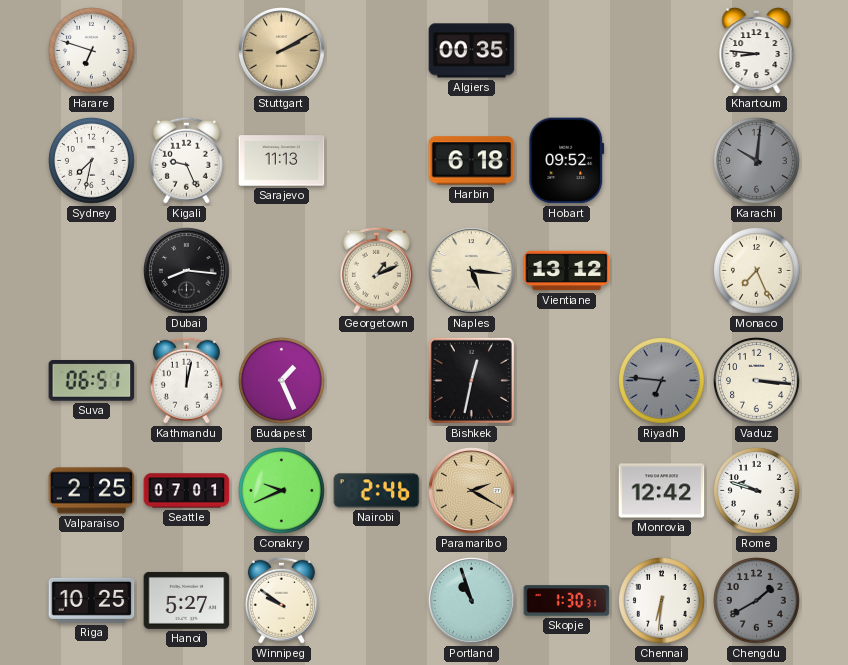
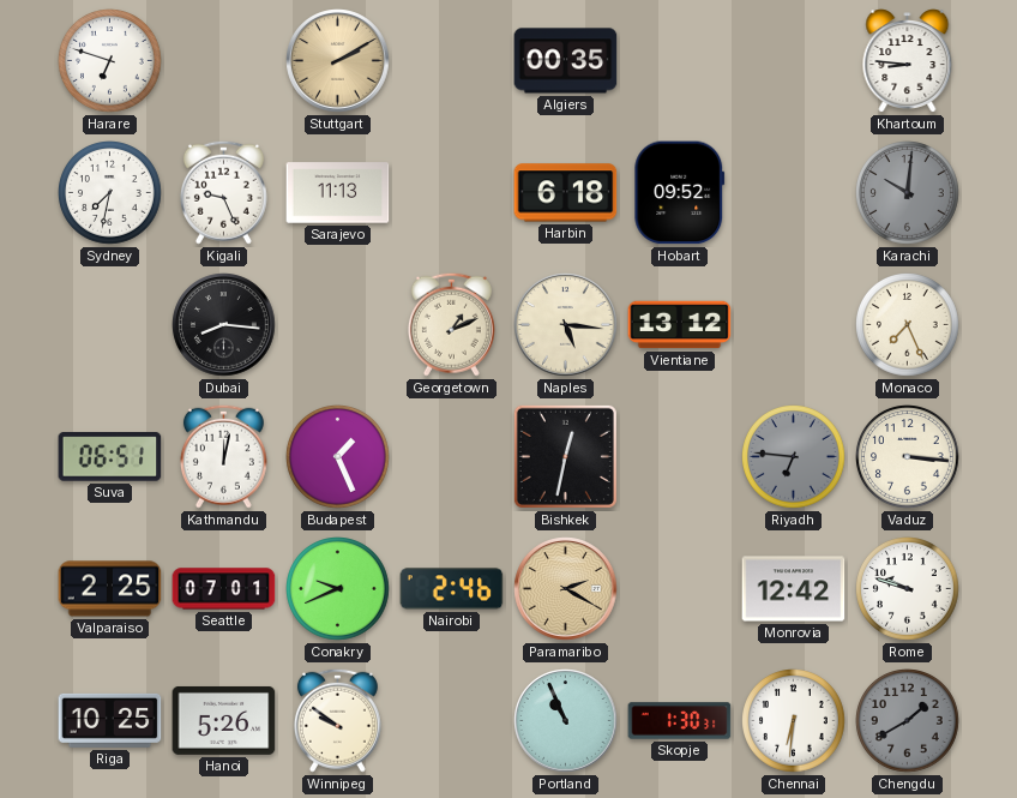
Hanoi: 5:27 -> 5:26
Portland: 10:57 -> 10:56
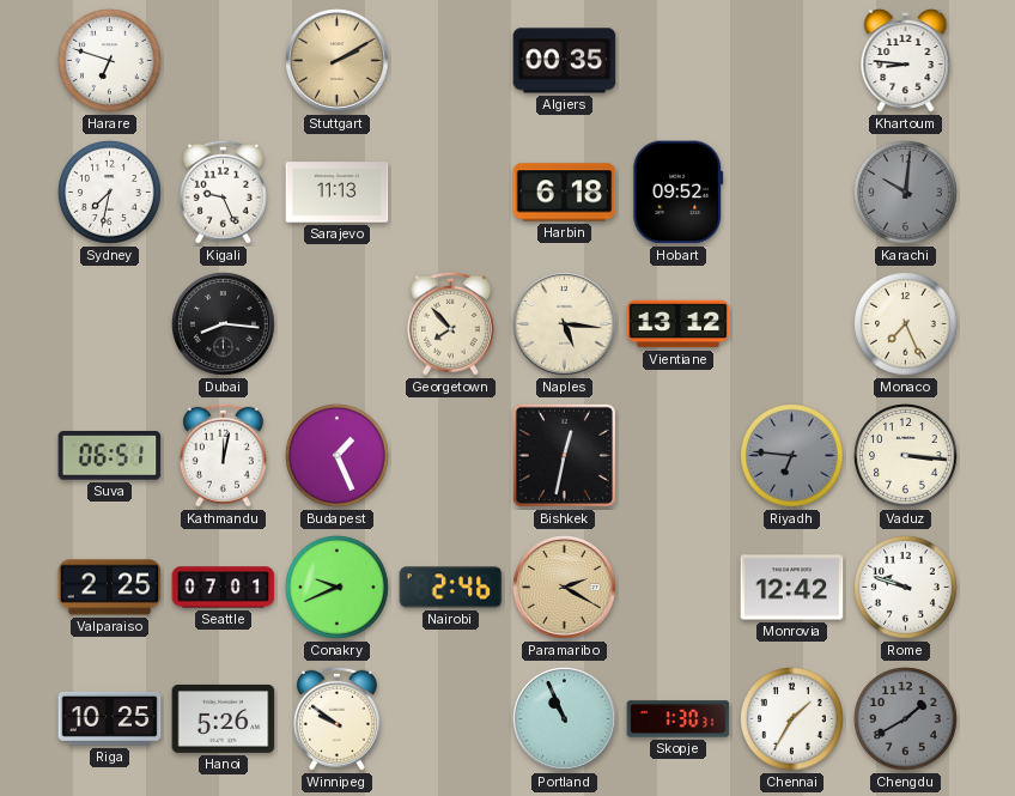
Georgetown: 1:11 -> 7:53
Chennai: 6:31 -> 1:35
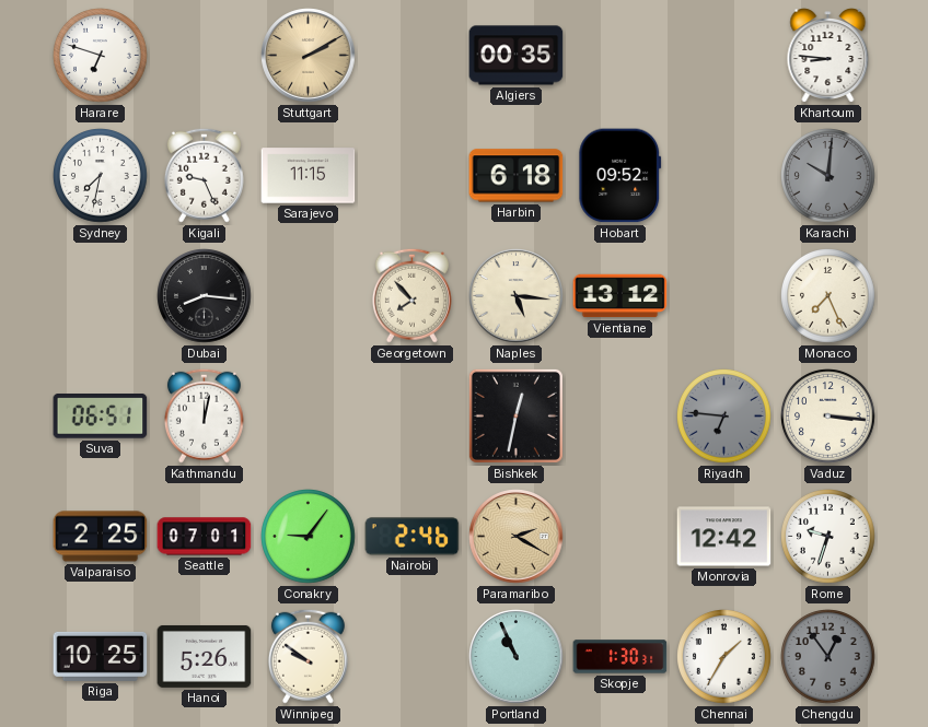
Sarajevo: 11:13 -> 11:15
Budapest: 1:26 -> none
Conakry: 9:41 -> 9:06
Rome: 9:48 -> 9:33
Chengdu: 1:40 -> 12:54
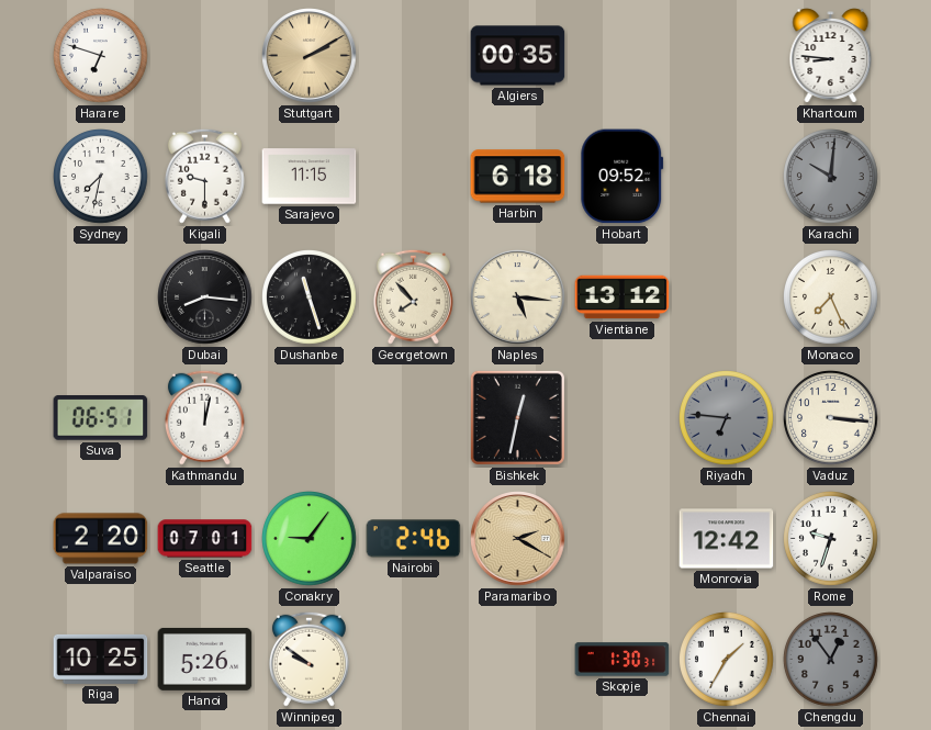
Kigali: 9:26 -> 9:30
Dushanbe: none -> 11:27
Valparaiso: 2:25 -> 2:20
Portland: 10:56 -> none
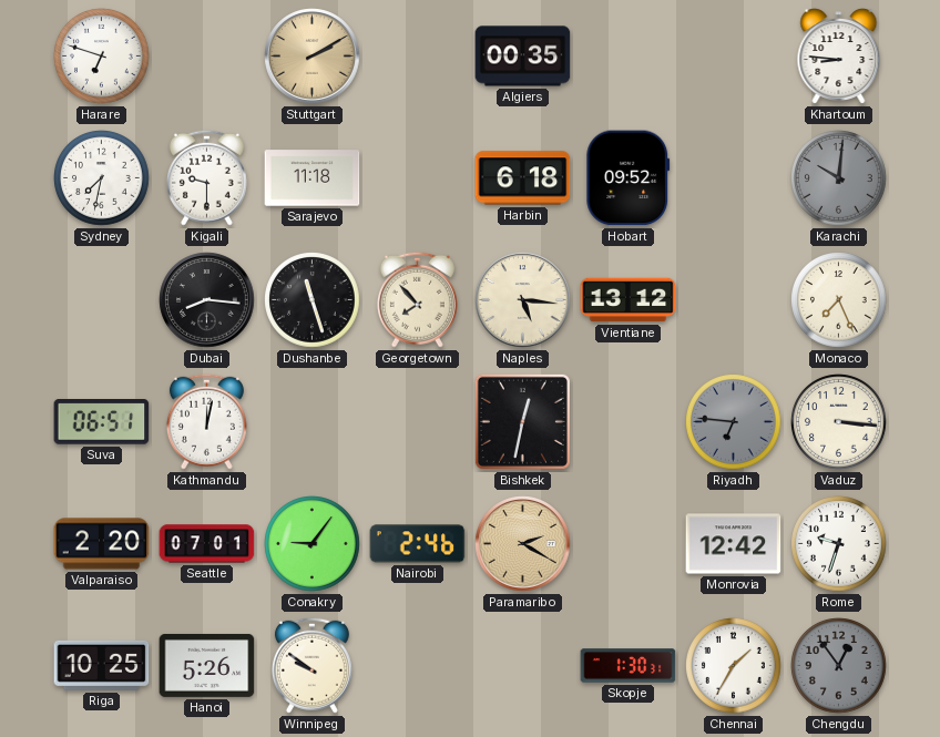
Sarajevo: 11:15 -> 11:18
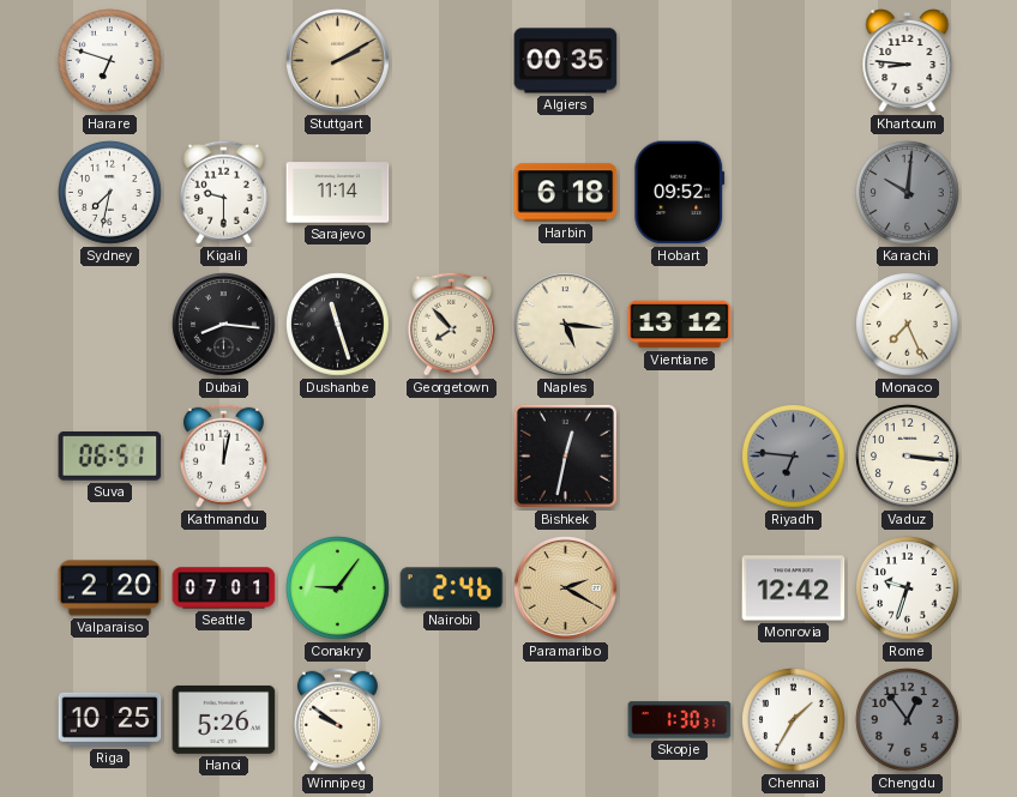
Sarajevo: 11:18 -> 11:14
